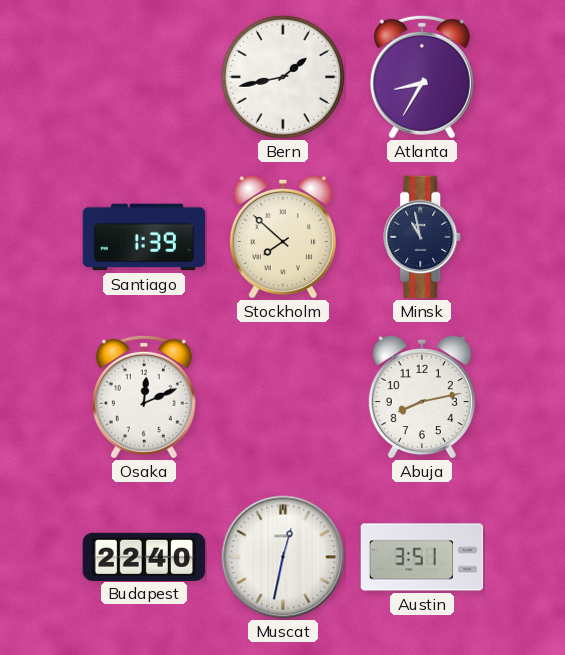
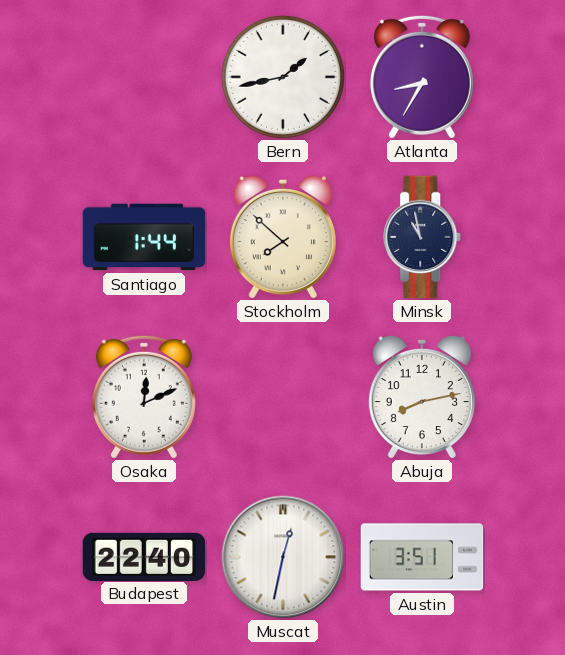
Santiago: 1:39 -> 1:44
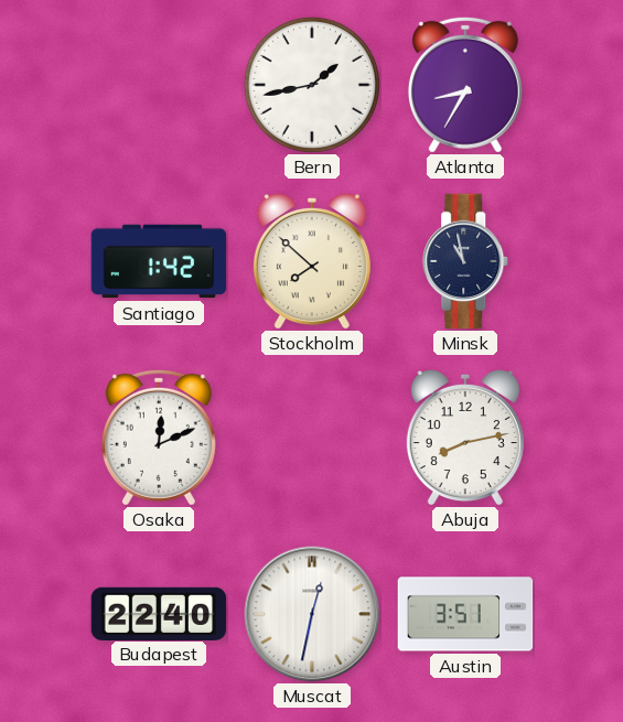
Santiago: 1:44 -> 1:42
